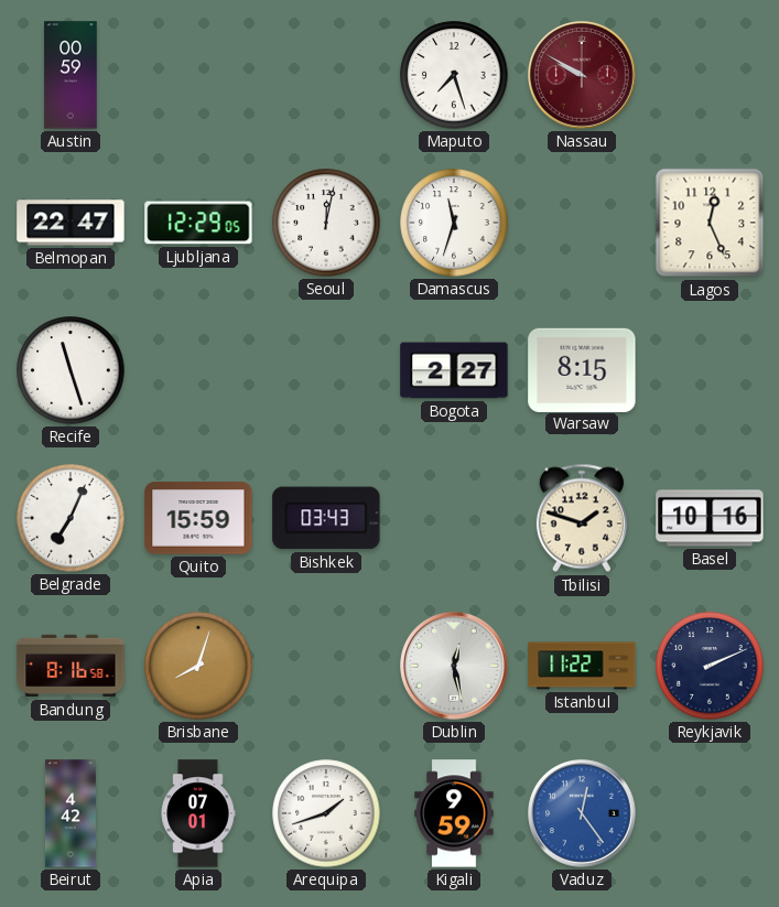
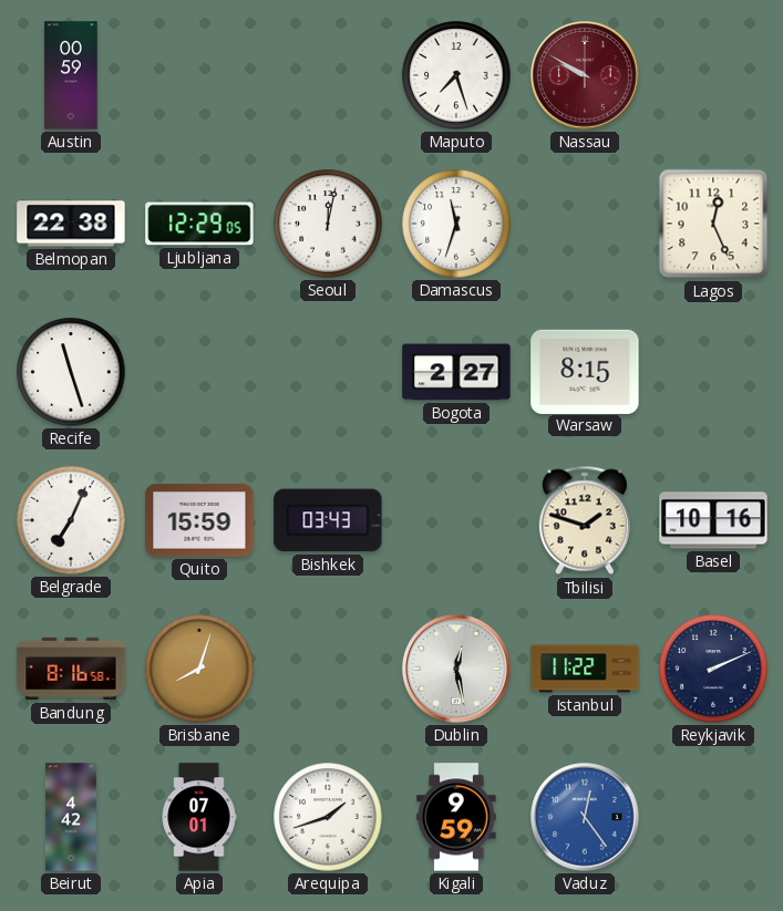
Belmopan: 22:47 -> 22:38
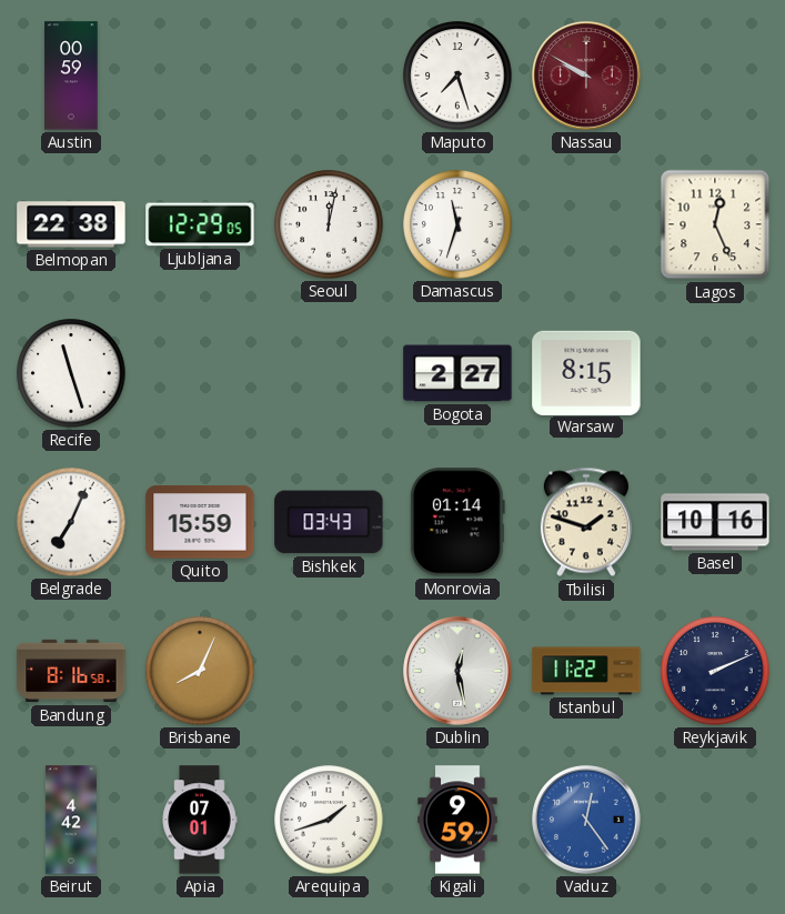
Monrovia: none -> 01:14
Brisbane: 8:03 -> 8:04
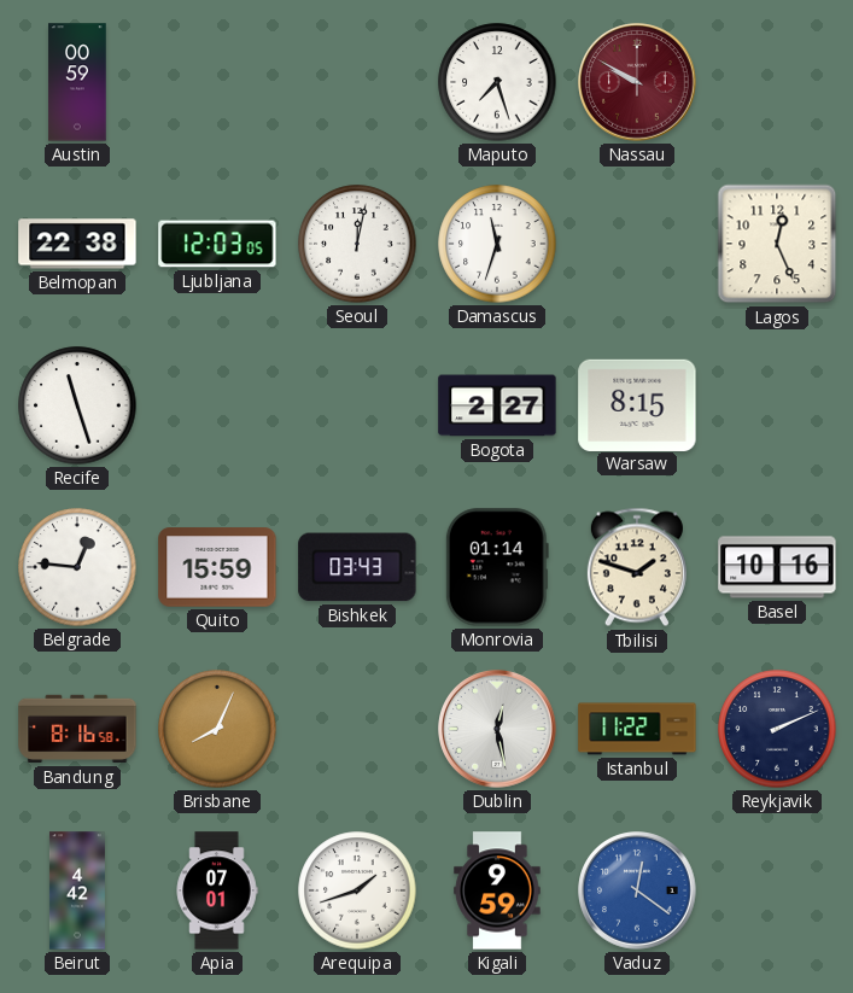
Ljubljana: 12:29 -> 12:03
Belgrade: 7:04 -> 12:46
Vaduz: 12:24 -> 12:21
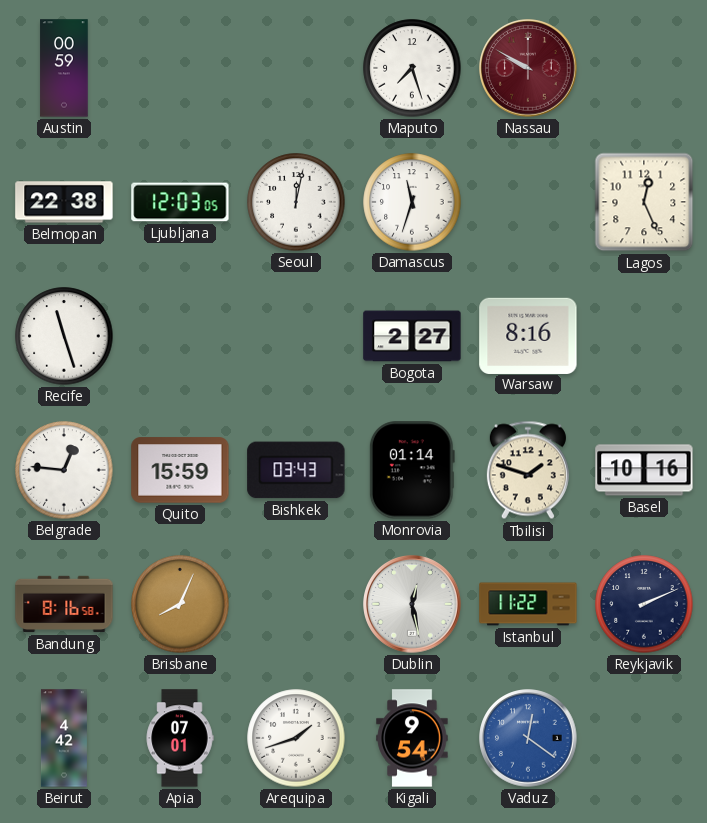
Warsaw: 8:15 -> 8:16
Kigali: 9:59 -> 9:54
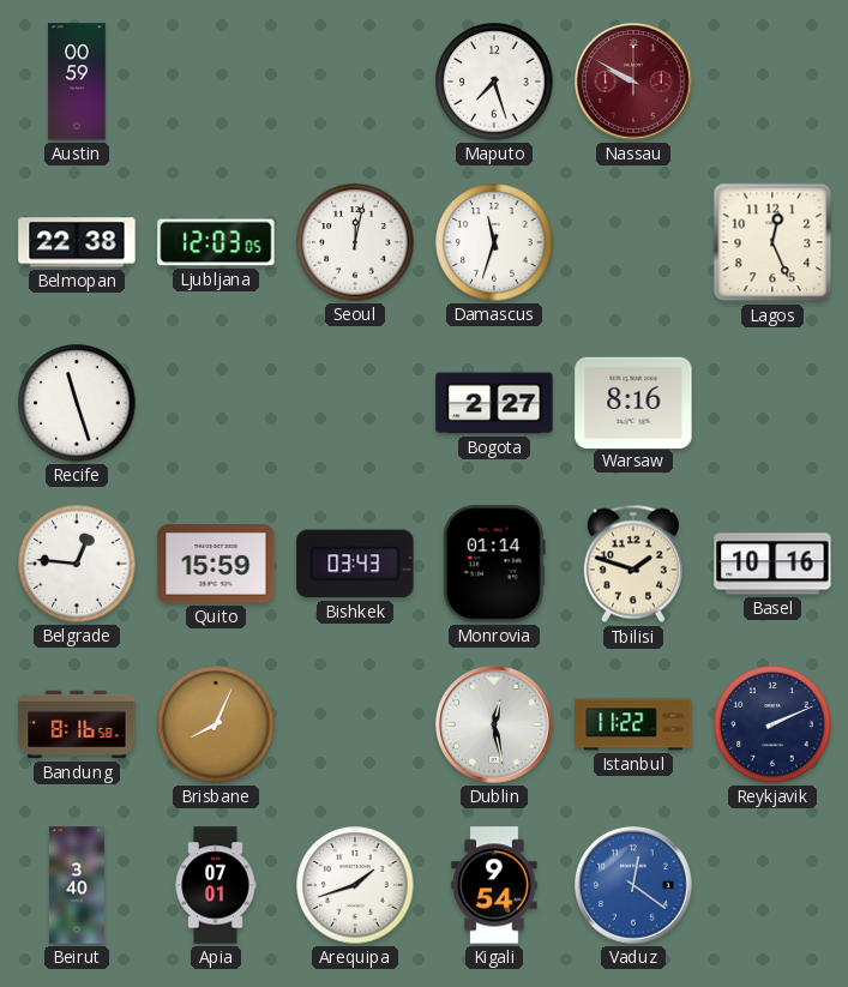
Beirut: 4:42 -> 3:40
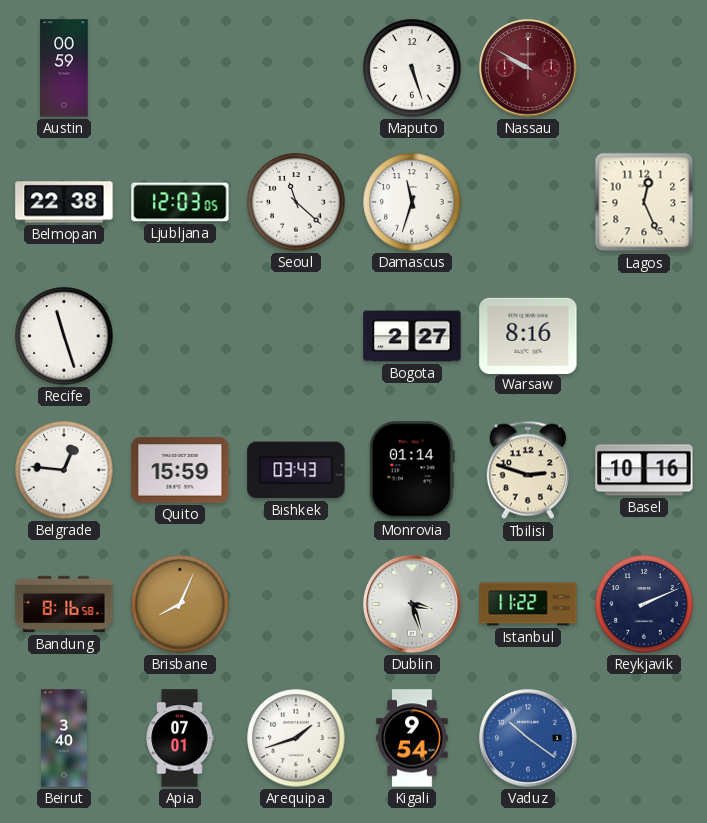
Maputo: 7:27 -> 5:27
Seoul: 12:02 -> 11:22
Tbilisi: 1:48 -> 2:48
Dublin: 12:28 -> 3:27
Vaduz: 12:21 -> 10:21
